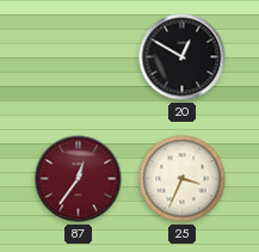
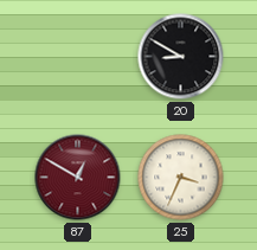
20: 12:50 -> 8:50
87: 12:36 -> 12:50
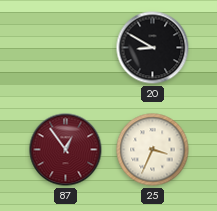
87: 12:50 -> 12:54
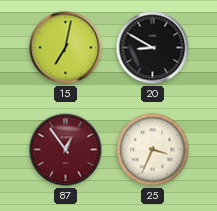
15: none -> 7:02
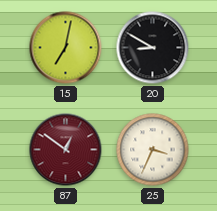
87: 12:54 -> 12:51
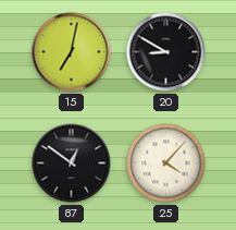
87 dial: burgundy -> black
25: 3:34 -> 4:07
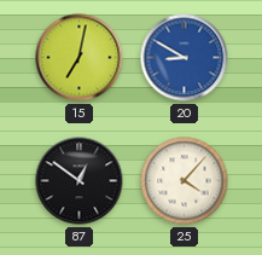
20 dial: black -> blue
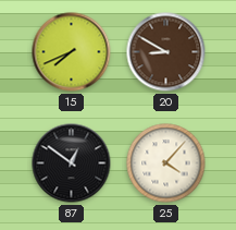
15: 7:02 -> 7:41
20 dial: blue -> brown
